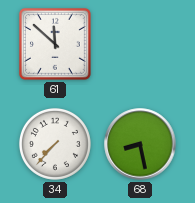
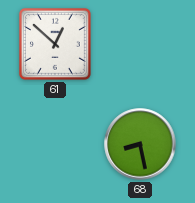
61: 11:52 -> 12:52
34: 7:37 -> none
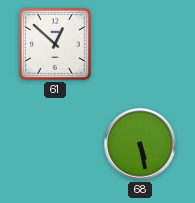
68: 8:28 -> 5:28
